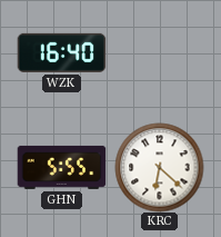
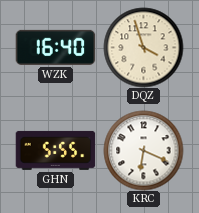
DQZ: none -> 3:57
KRC: 6:22 -> 6:19
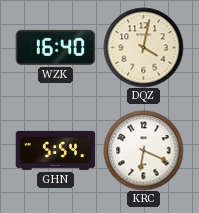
DQZ: 3:57 -> 4:02
GHN: 5:55 -> 5:54
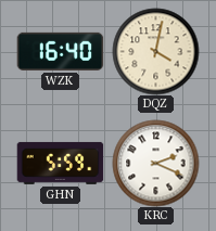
GHN: 5:54 -> 5:59
KRC: 6:19 -> 2:19
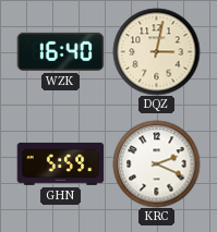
DQZ: 4:02 -> 3:02
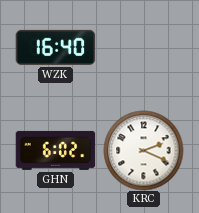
DQZ: 3:02 -> none
GHN: 5:59 -> 6:02
